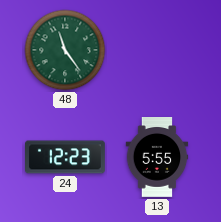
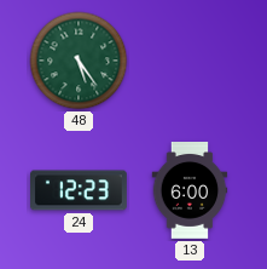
48: 11:24 -> 5:24
13: 5:55 -> 6:00
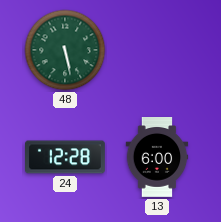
48: 5:24 -> 5:28
24: 12:23 -> 12:28
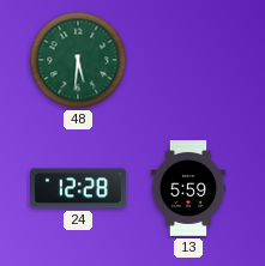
48: 5:28 -> 5:31
13: 6:00 -> 5:59
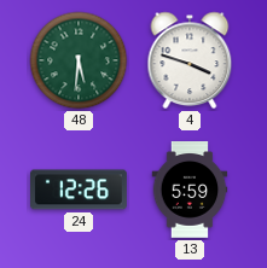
4: none -> 3:48
24: 12:28 -> 12:26
